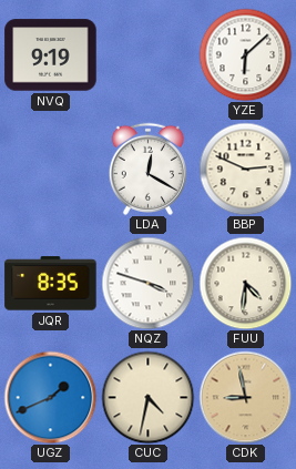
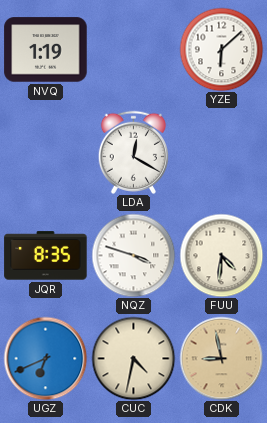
NVQ: 9:19 -> 1:19
BBP: 2:49 -> none
UGZ: 1:41 -> 6:41
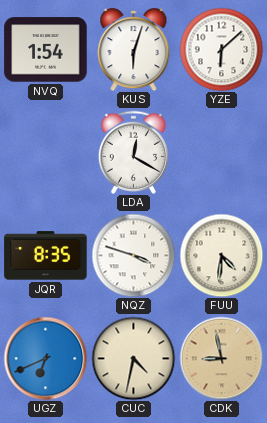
NVQ: 1:19 -> 1:54
KUS: none -> 6:03
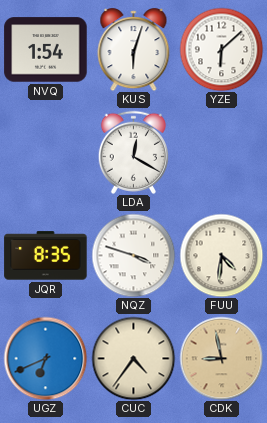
CUC: 4:32 -> 4:36
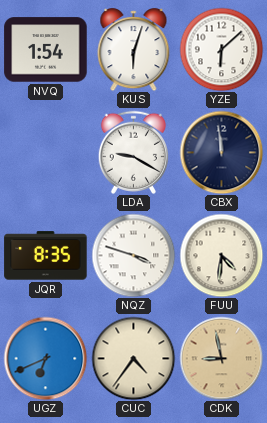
LDA: 12:20 -> 9:20
CBX: none -> 11:59
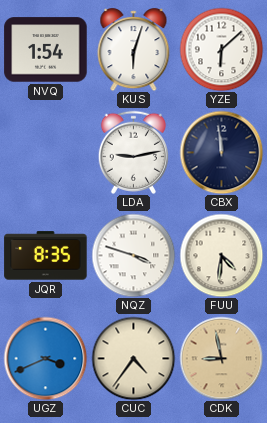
LDA: 9:20 -> 9:13
UGZ: 6:41 -> 3:41
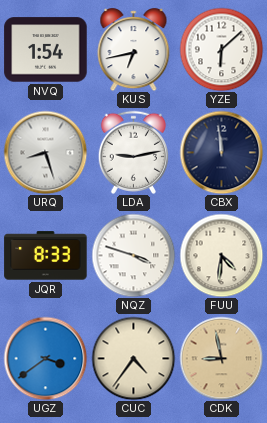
KUS: 6:03 -> 6:43
URQ: none -> 8:27
JQR: 8:35 -> 8:33
UGZ: 3:41 -> 3:39
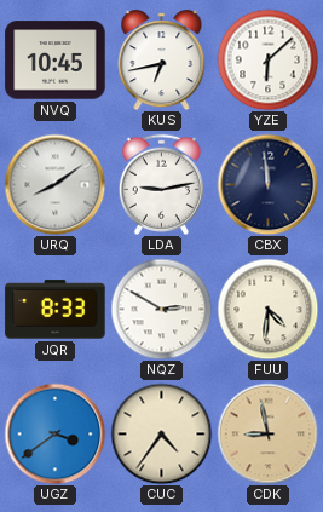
NVQ: 1:54 -> 10:45
URQ: 8:27 -> 8:09
NQZ: 3:48 -> 2:50
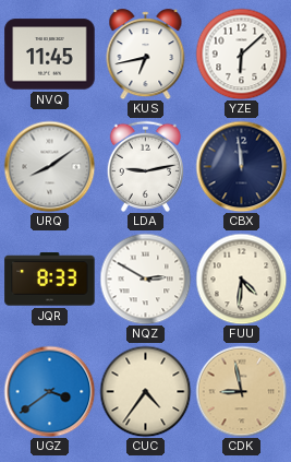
NVQ: 10:45 -> 11:45
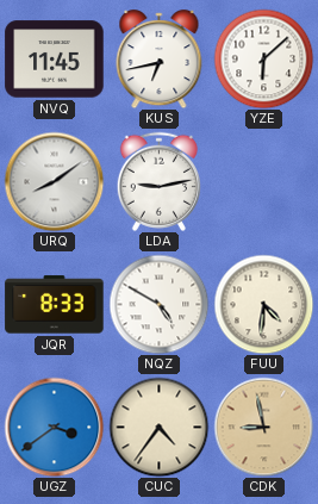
CBX: 11:59 -> none
NQZ: 2:50 -> 4:50
